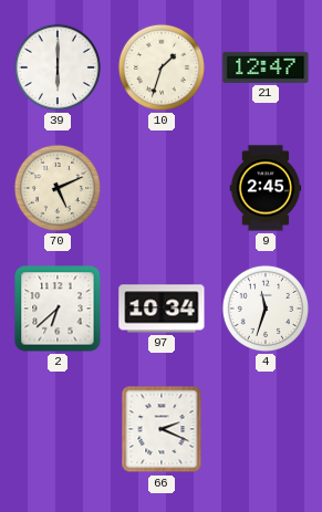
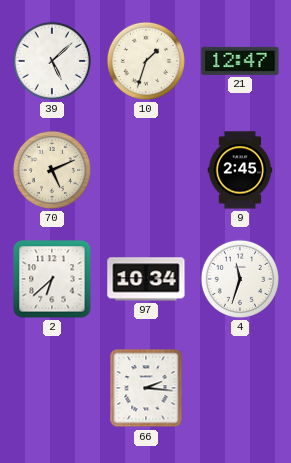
39: 6:00 -> 5:08
66: 2:19 -> 2:16
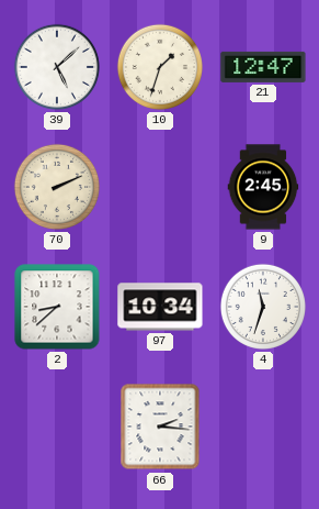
70: 5:11 -> 2:11
2: 6:38 -> 8:38
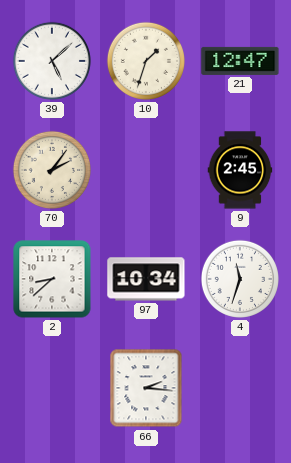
70: 2:11 -> 2:06
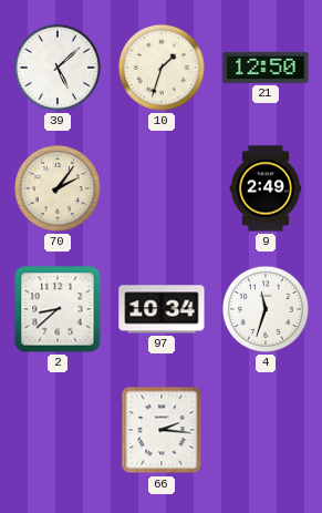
21: 12:47 -> 12:50
9: 2:45 -> 2:49
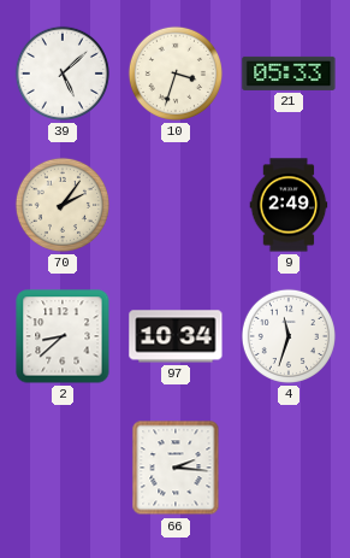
10: 1:33 -> 3:33
21: 12:50 -> 05:33
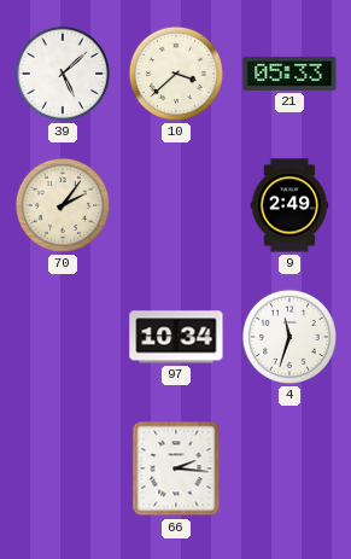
10: 3:33 -> 3:38
2: 8:38 -> none
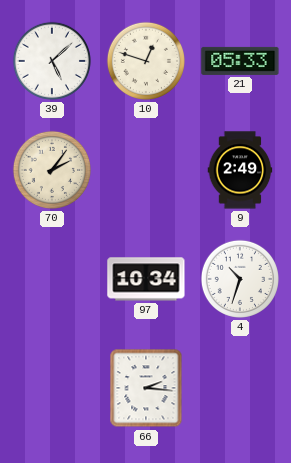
10: 3:38 -> 12:48
4: 11:33 -> 10:33
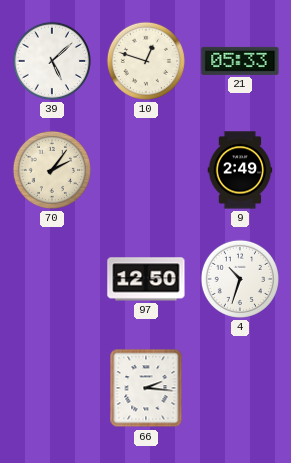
97: 10:34 -> 12:50
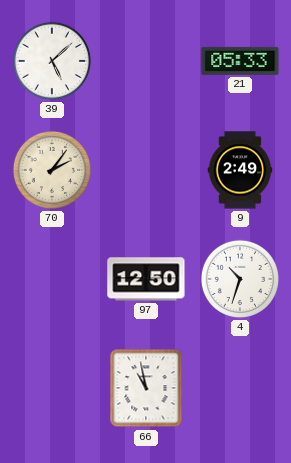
10: 12:48 -> none
66: 2:16 -> 10:58
